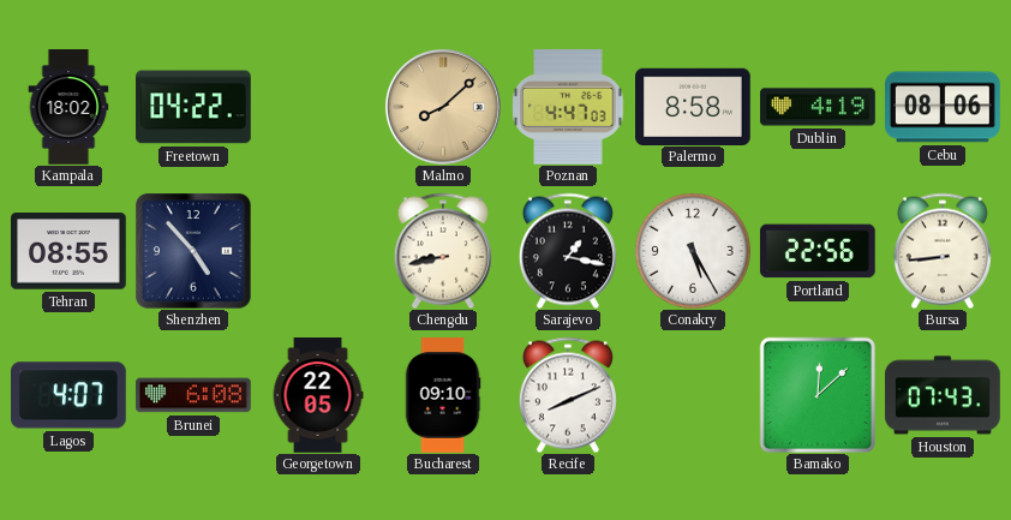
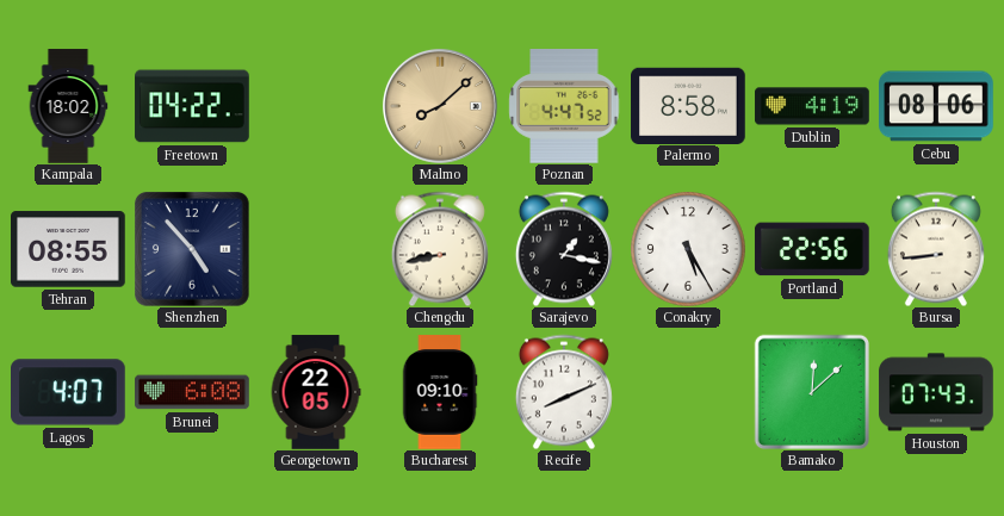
Poznan: 4:47:03 -> 4:47:52
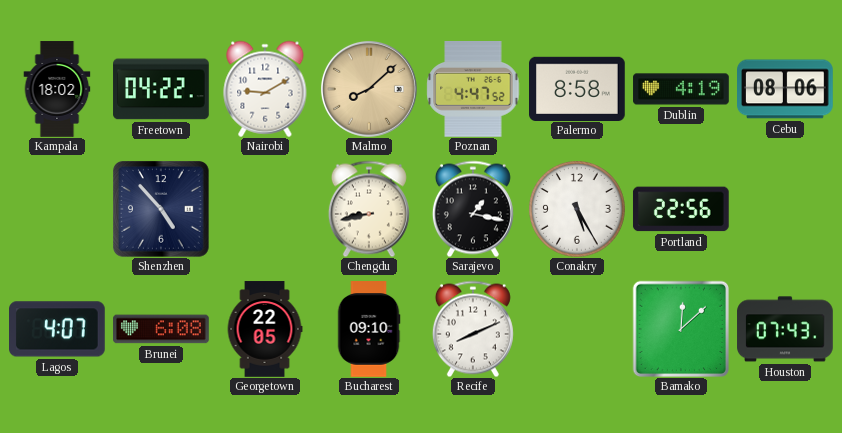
Nairobi: none -> 9:10
Tehran: 08:55 -> none
Bursa: 8:44 -> none
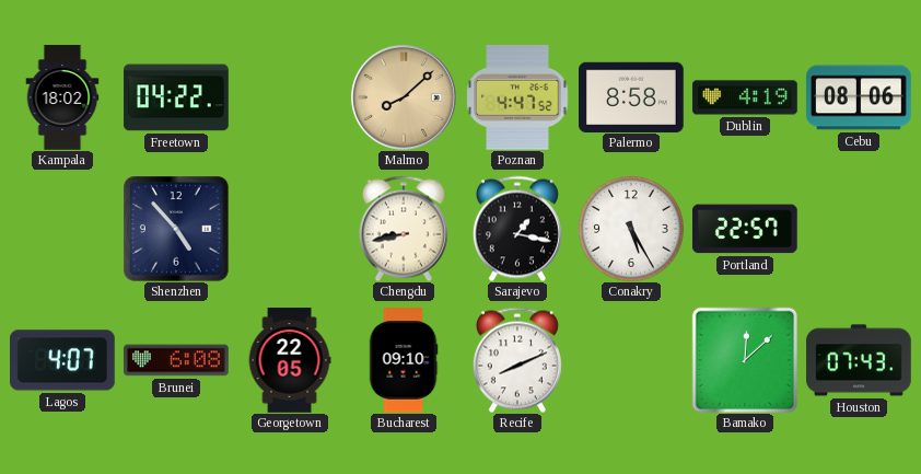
Nairobi: 9:10 -> none
Portland: 22:56 -> 22:57
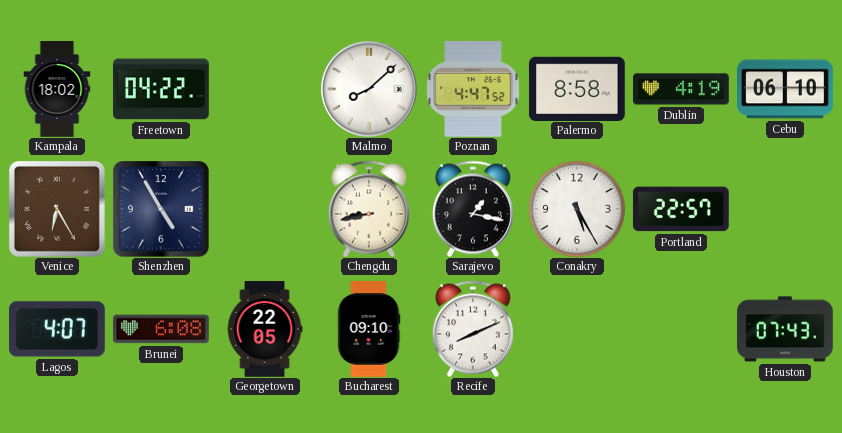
Malmo dial: champagne -> white
Cebu: 08:06 -> 06:10
Venice: none -> 6:25
Shenzhen: 4:53 -> 4:55
Bamako: 12:08 -> none
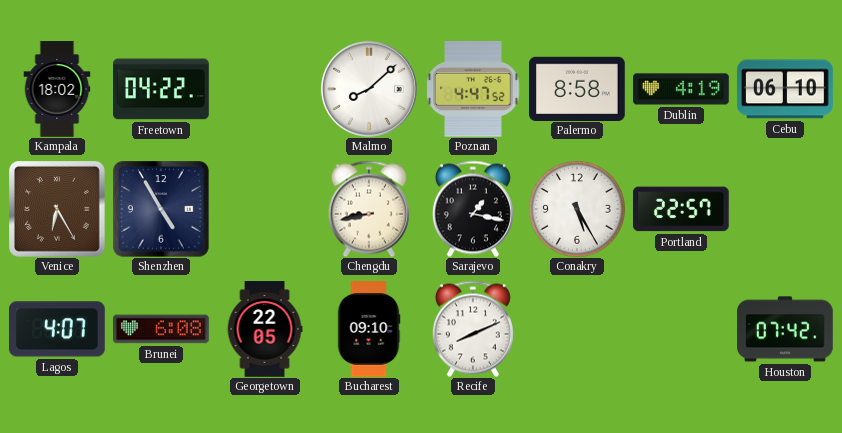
Houston: 07:43 -> 07:42
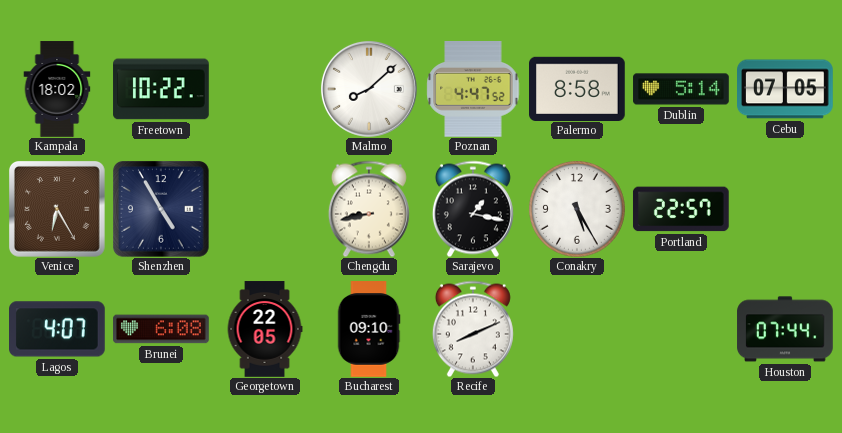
Freetown: 04:22 -> 10:22
Dublin: 4:19 -> 5:14
Cebu: 06:10 -> 07:05
Houston: 07:42 -> 07:44
